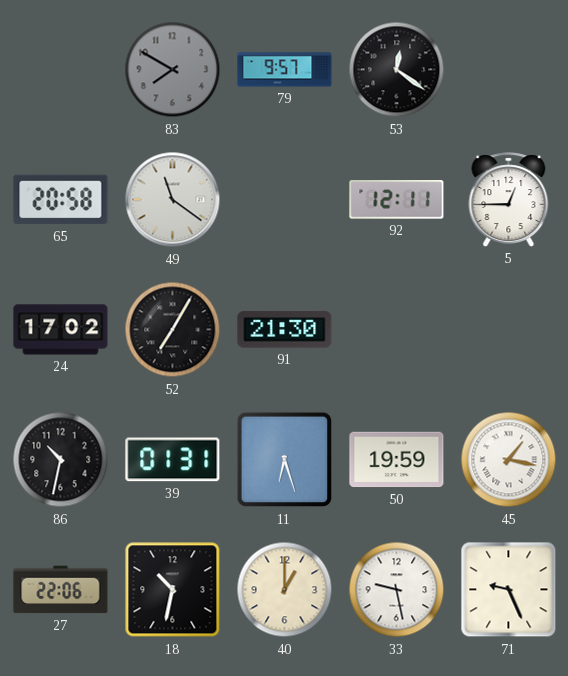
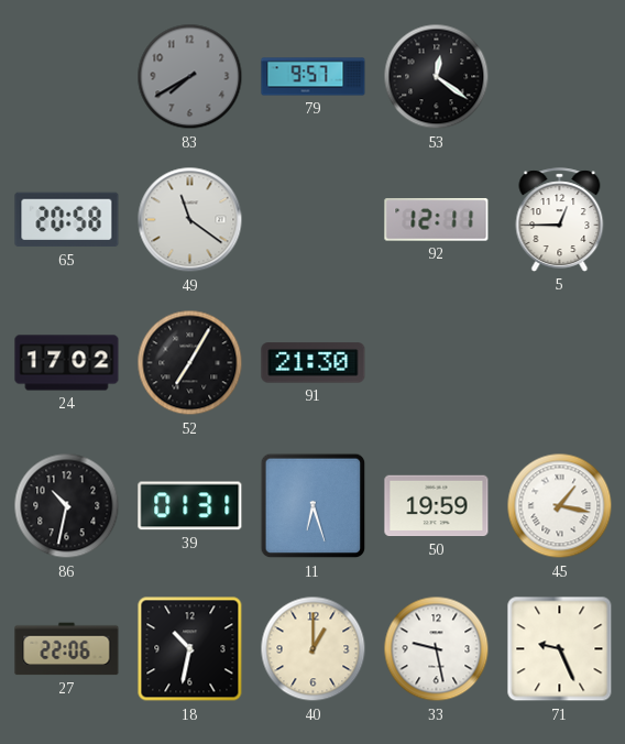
83: 7:50 -> 7:40
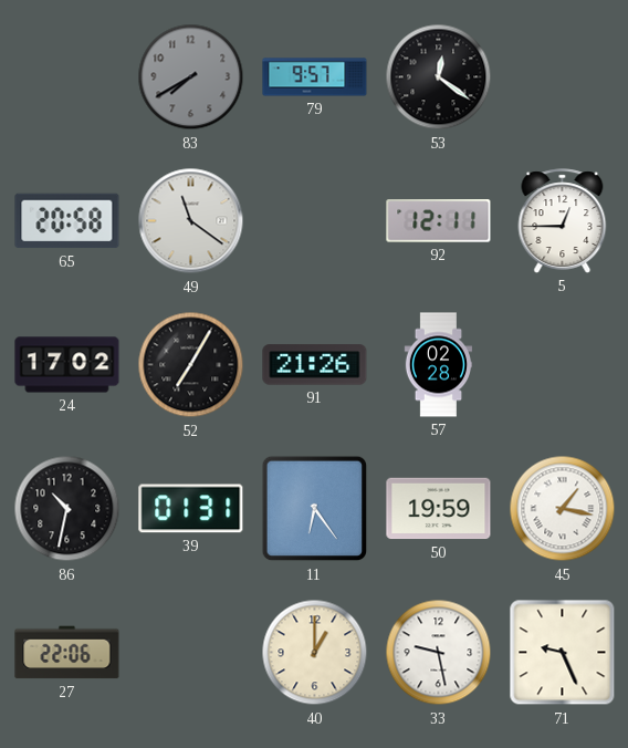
91: 21:30 -> 21:26
57: none -> 02:28
11: 6:27 -> 6:24
18: 10:32 -> none
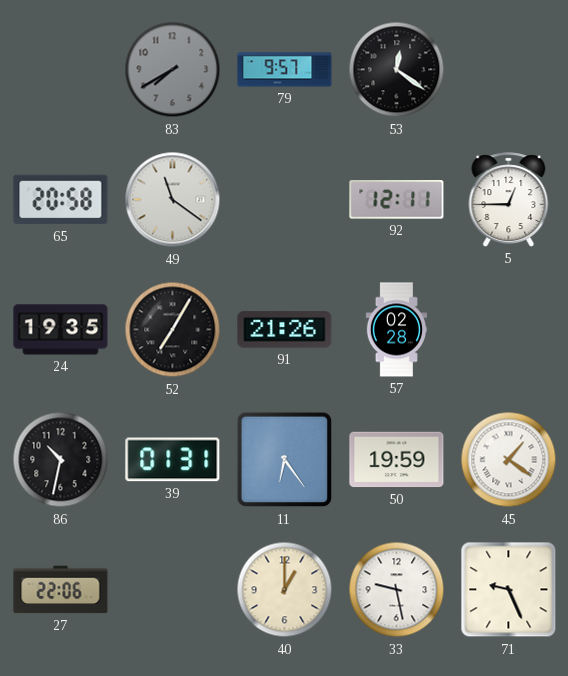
24: 17:02 -> 19:35
45: 1:17 -> 1:21
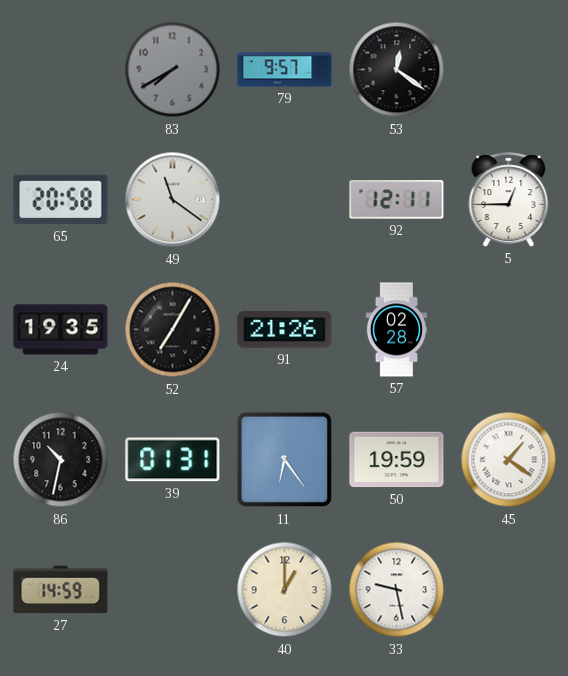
27: 22:06 -> 14:59
71: 9:26 -> none
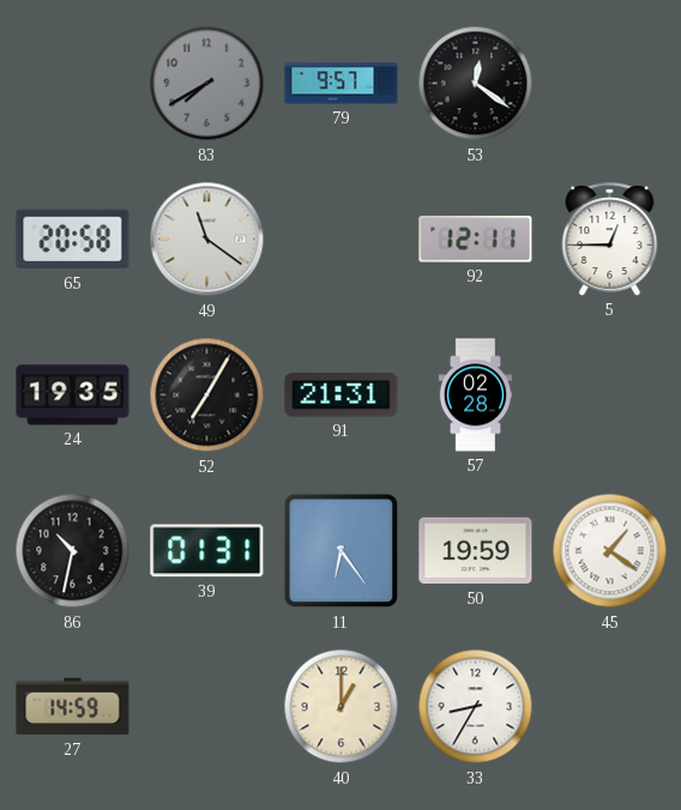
91: 21:26 -> 21:31
33: 9:28 -> 8:35
